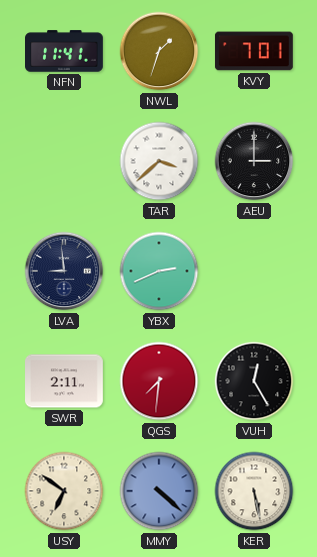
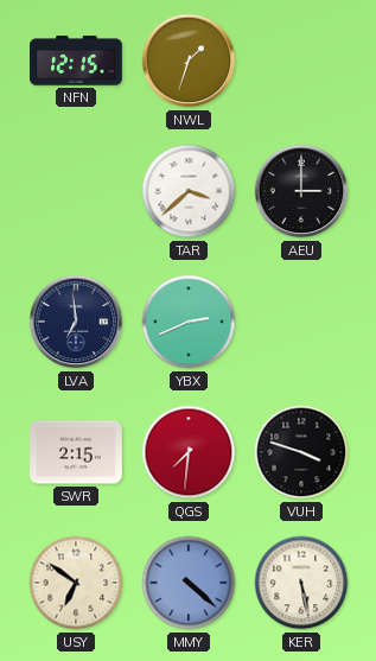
NFN: 11:41 -> 12:15
KVY: 7:01 -> none
LVA: 8:59 -> 6:59
SWR: 2:11 -> 2:15
VUH: 12:25 -> 3:48
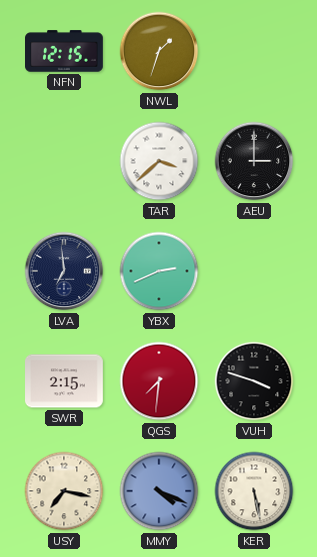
USY: 6:51 -> 7:17
MMY: 4:22 -> 4:19
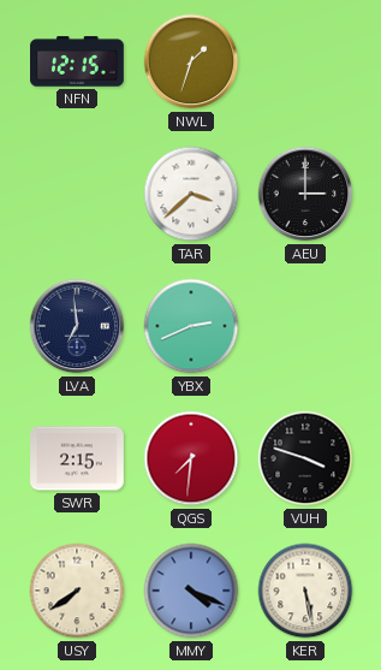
USY: 7:17 -> 7:39
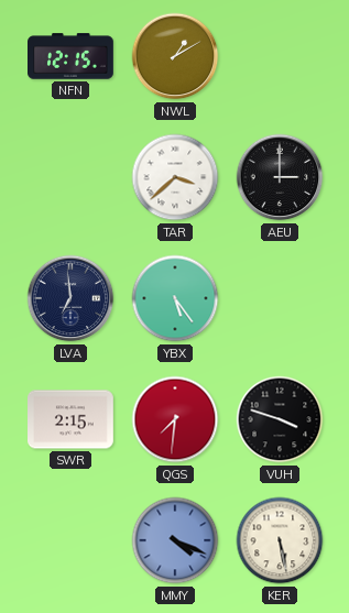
NWL: 1:33 -> 1:10
YBX: 2:41 -> 5:24
USY: 7:39 -> none
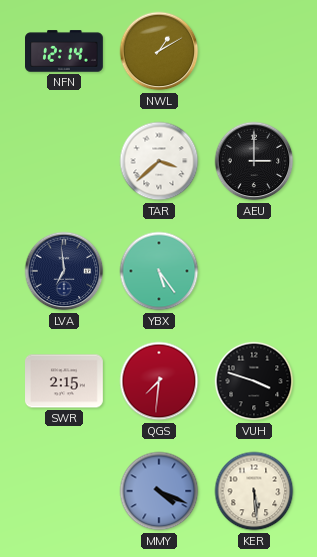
NFN: 12:15 -> 12:14
KER: 5:28 -> 5:29
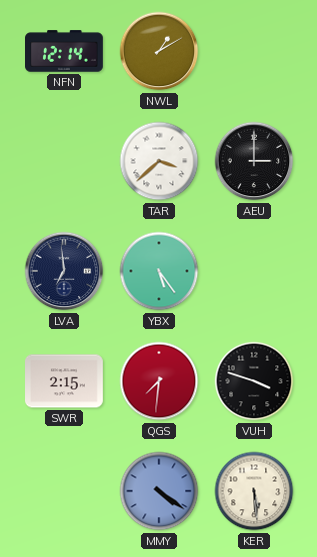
MMY: 4:19 -> 4:21
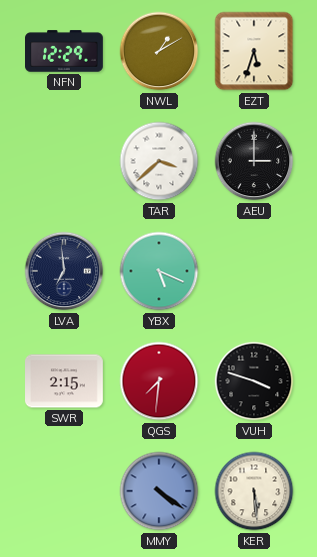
NFN: 12:14 -> 12:29
EZT: none -> 5:33
YBX: 5:24 -> 5:19
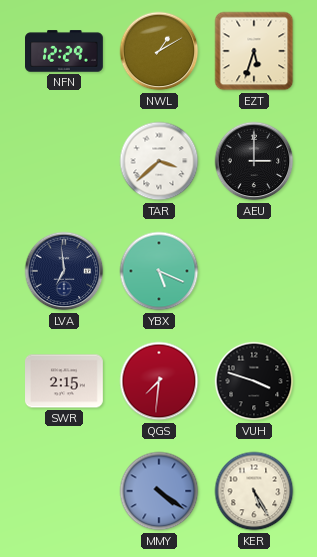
KER: 5:29 -> 5:25
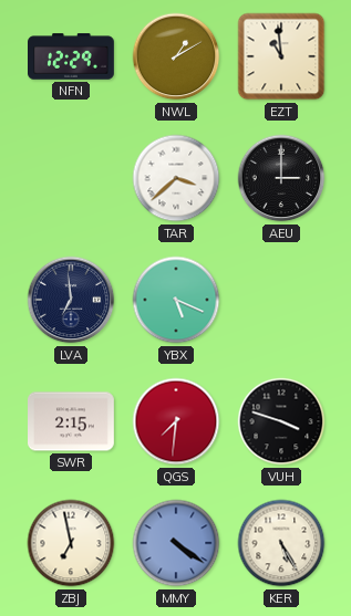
EZT: 5:33 -> 10:59
ZBJ: none -> 6:58
